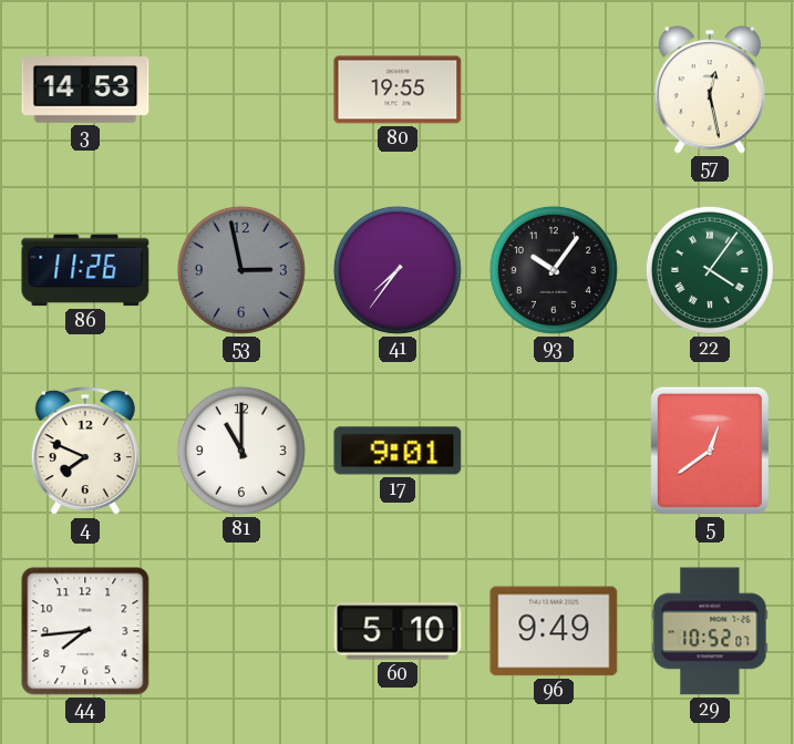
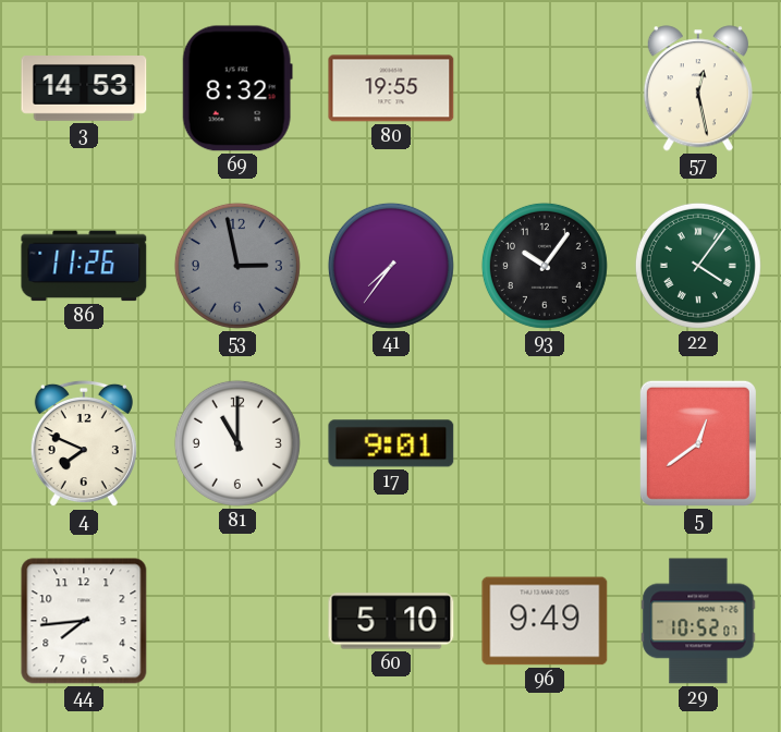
69: none -> 8:32
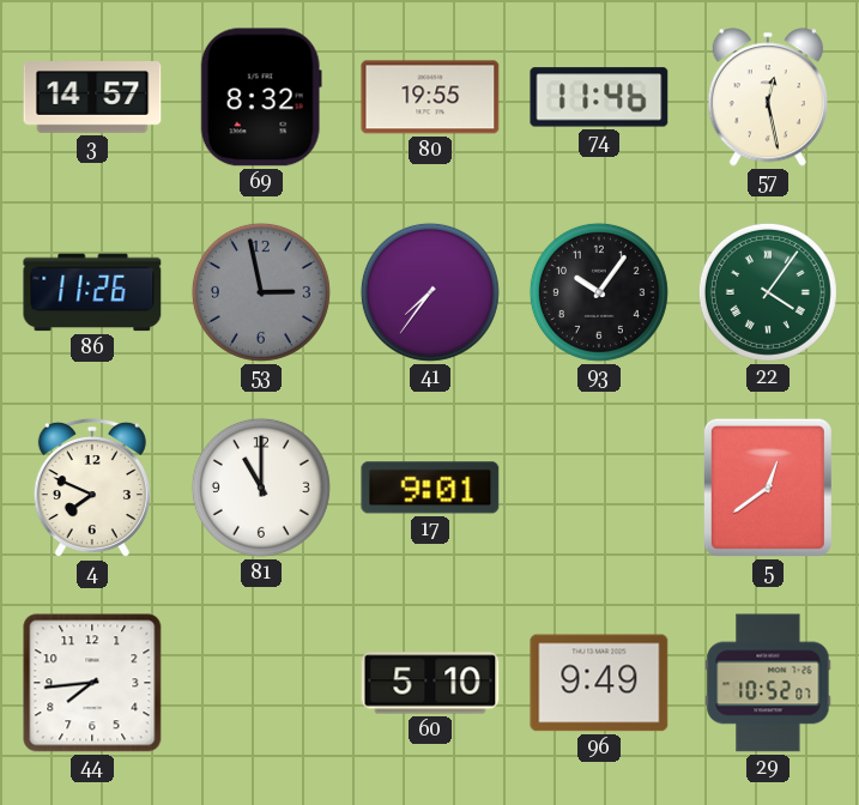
3: 14:53 -> 14:57
74: none -> 11:46
